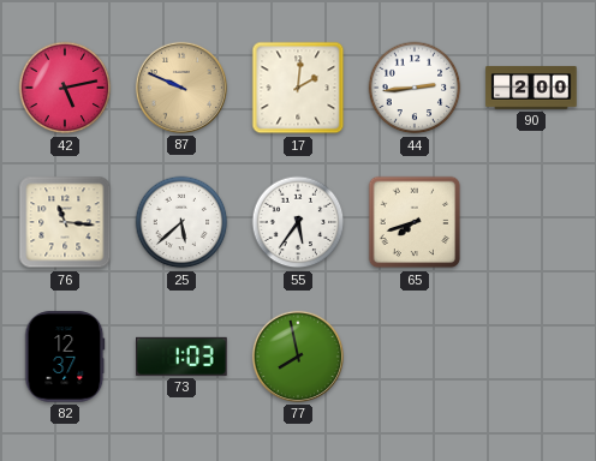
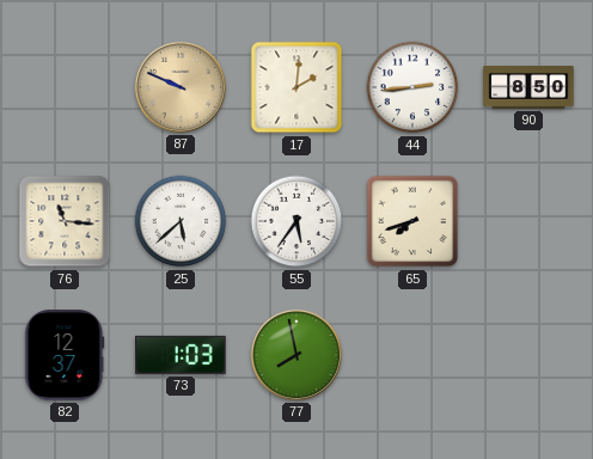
42: 5:13 -> none
90: 2:00 -> 8:50
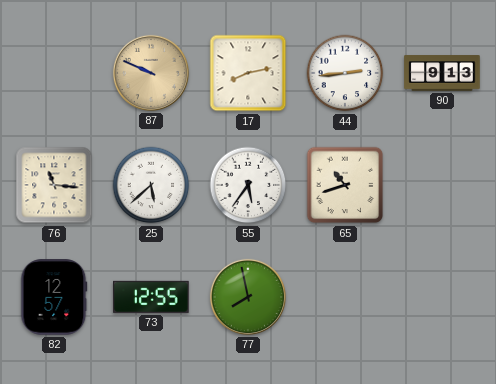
17: 2:01 -> 8:13
90: 8:50 -> 9:13
65: 7:42 -> 10:42
82: 12:37 -> 12:57
73: 1:03 -> 12:55
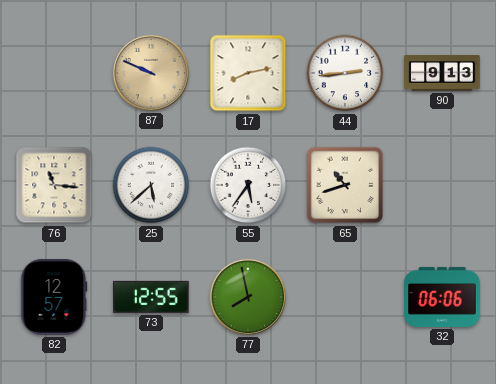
32: none -> 06:06
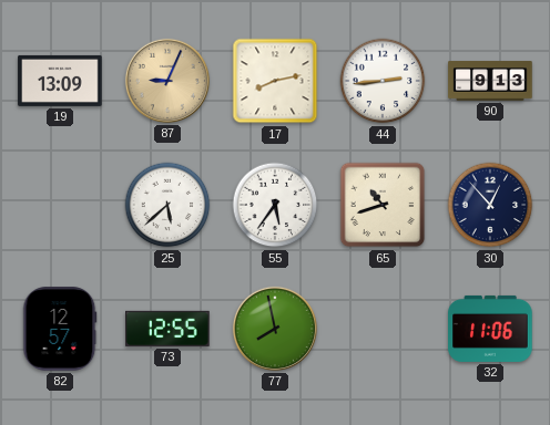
19: none -> 13:09
87: 9:49 -> 9:04
76: 11:16 -> none
30: none -> 12:53
32: 06:06 -> 11:06
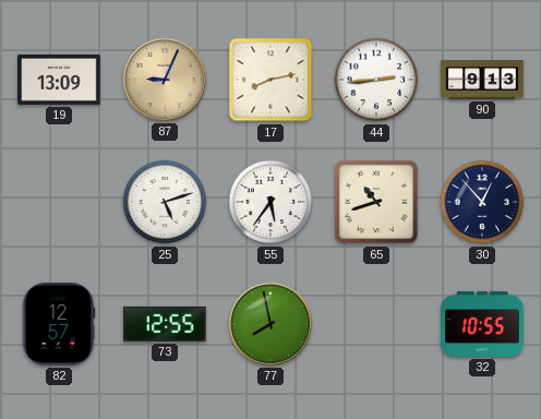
25: 5:38 -> 5:12
32: 11:06 -> 10:55
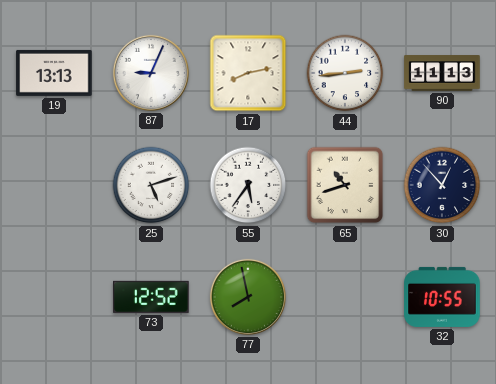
19: 13:09 -> 13:13
87 dial: champagne -> white
90: 9:13 -> 11:13
82: 12:57 -> none
73: 12:55 -> 12:52
